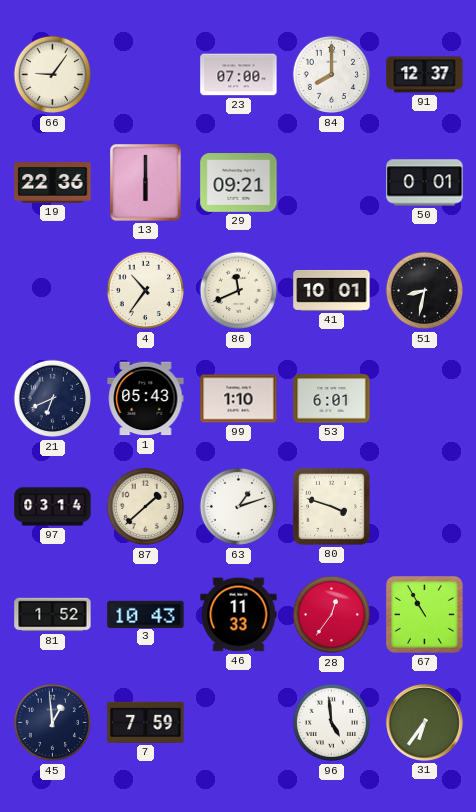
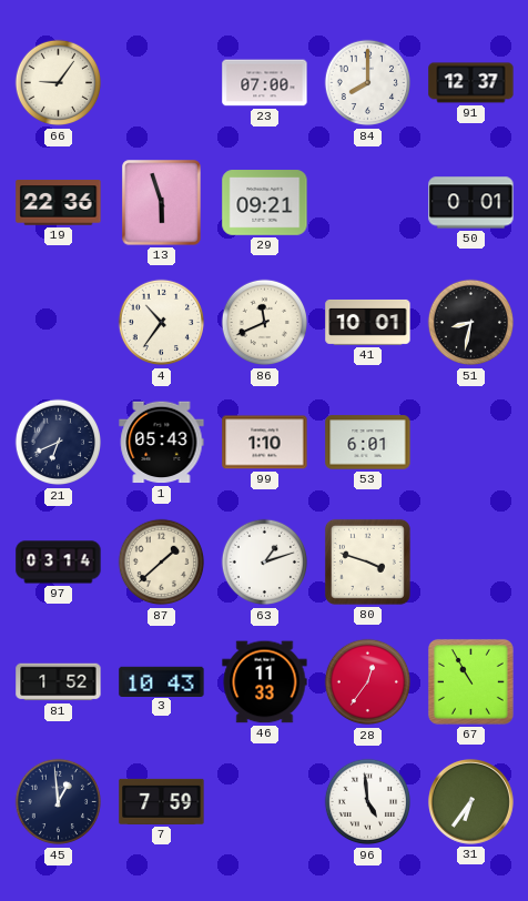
13: 6:00 -> 5:57
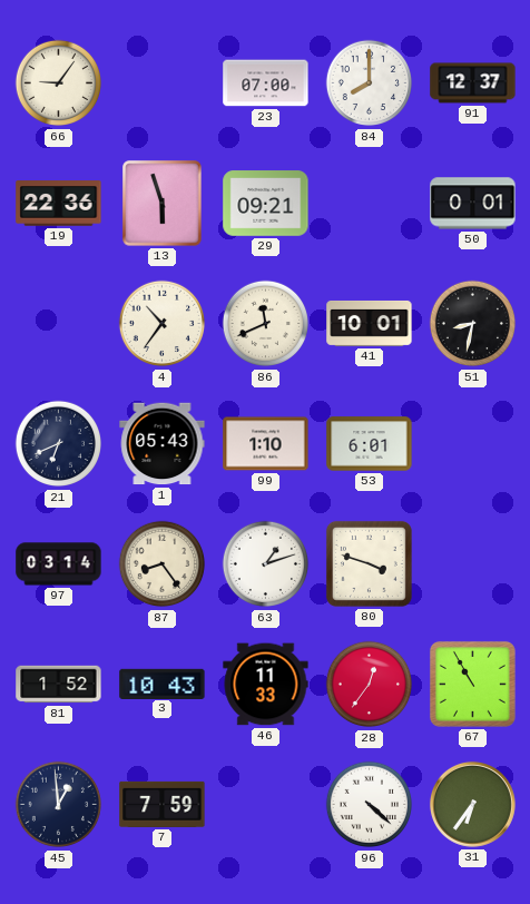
87: 1:38 -> 8:24
96: 4:59 -> 4:22
